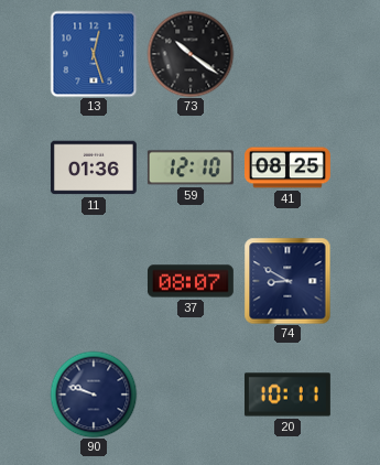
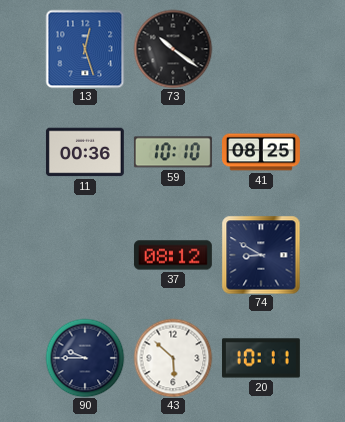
11: 01:36 -> 00:36
59: 12:10 -> 10:10
37: 08:07 -> 08:12
90: 9:48 -> 9:45
43: none -> 5:52
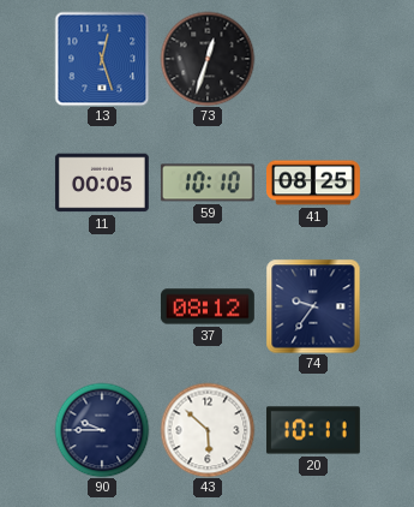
73: 10:21 -> 12:33
11: 00:36 -> 00:05
74: 8:50 -> 9:36
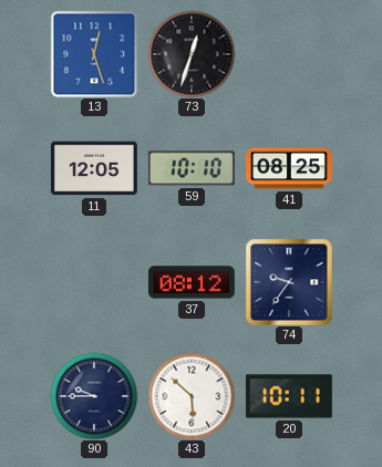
11: 00:05 -> 12:05
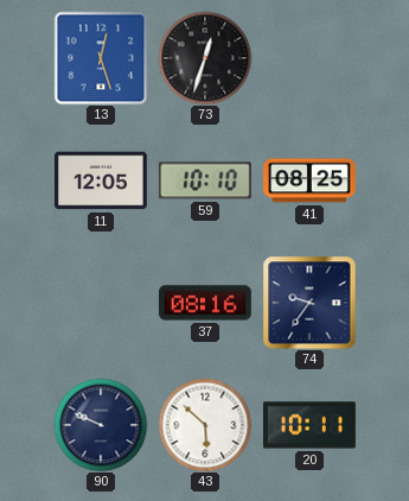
37: 08:12 -> 08:16
90: 9:45 -> 9:49
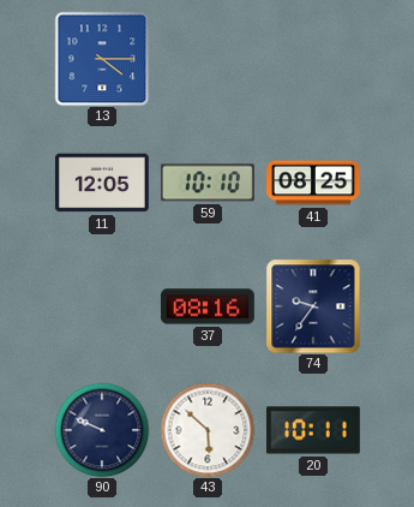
13: 12:27 -> 4:15
73: 12:33 -> none
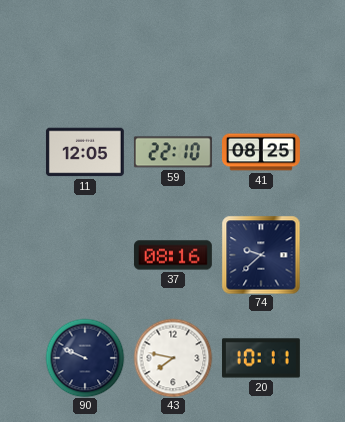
13: 4:15 -> none
59: 10:10 -> 22:10
74: 9:36 -> 9:38
43: 5:52 -> 7:47
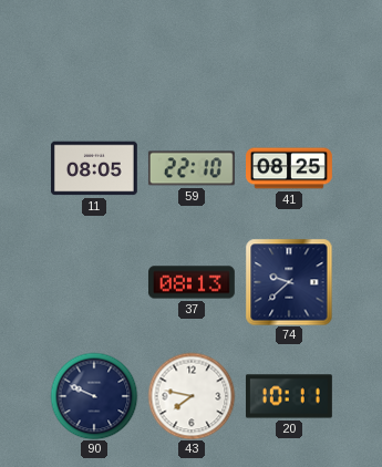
11: 12:05 -> 08:05
37: 08:16 -> 08:13
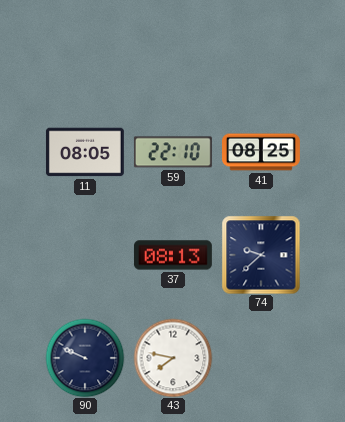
20: 10:11 -> none
